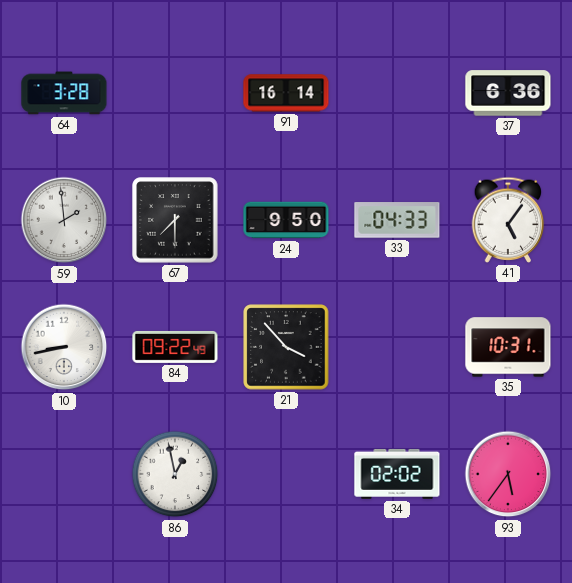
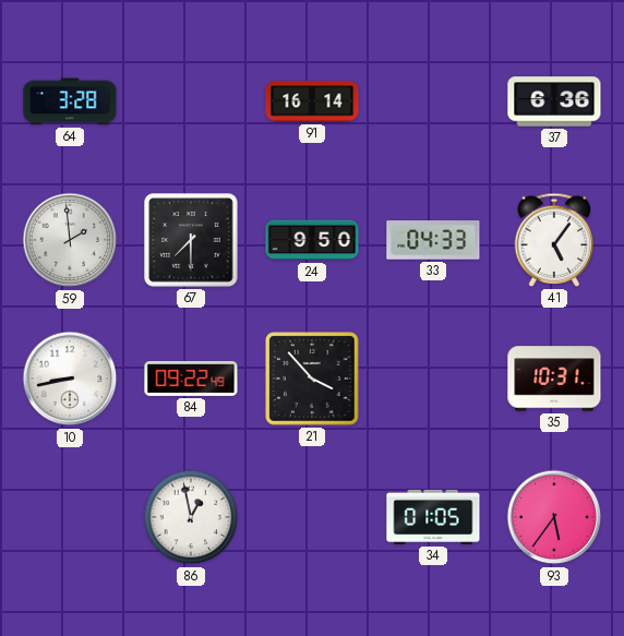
34: 02:02 -> 01:05
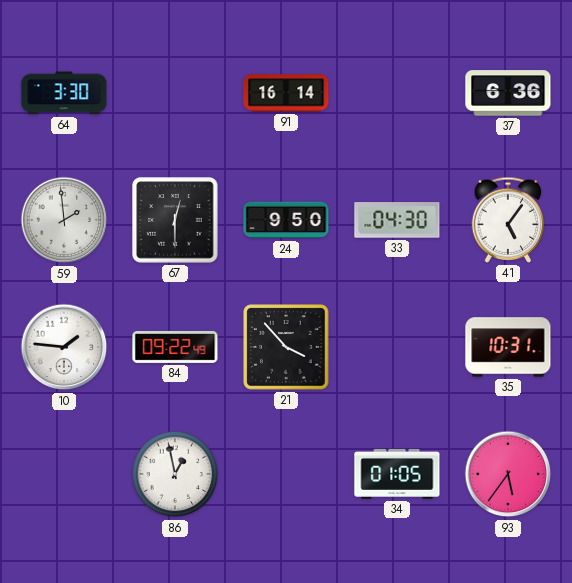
64: 3:28 -> 3:30
67: 7:30 -> 12:30
33: 04:33 -> 04:30
10: 8:43 -> 1:46
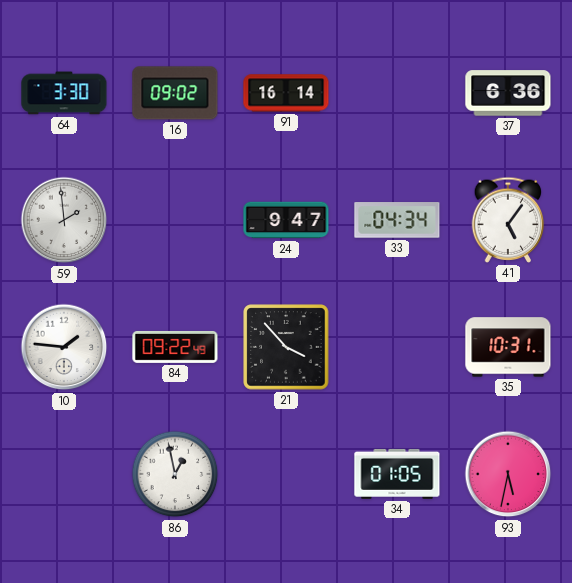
16: none -> 09:02
67: 12:30 -> none
24: 9:50 -> 9:47
33: 04:30 -> 04:34
93: 5:36 -> 5:32
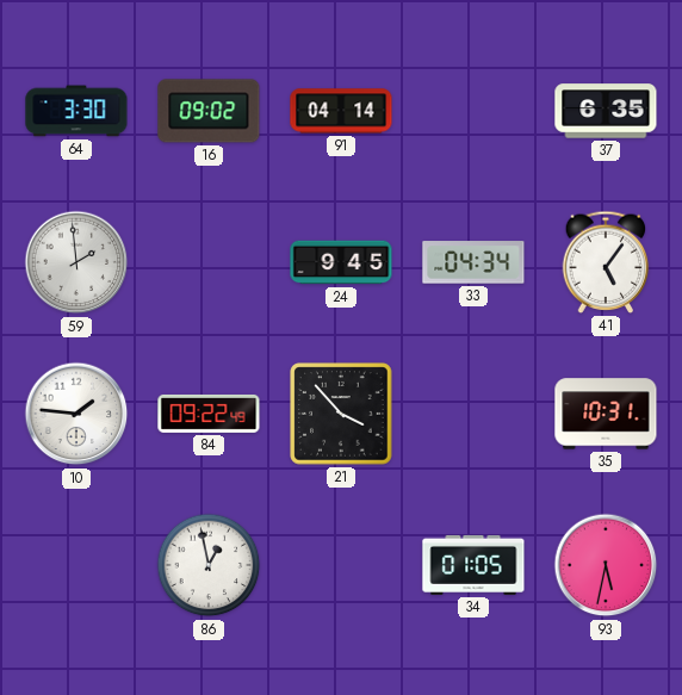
91: 16:14 -> 04:14
37: 6:36 -> 6:35
24: 9:47 -> 9:45
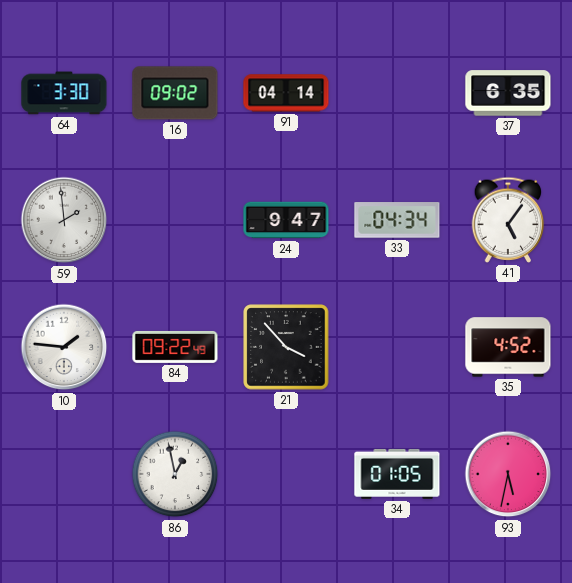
24: 9:45 -> 9:47
35: 10:31 -> 4:52
